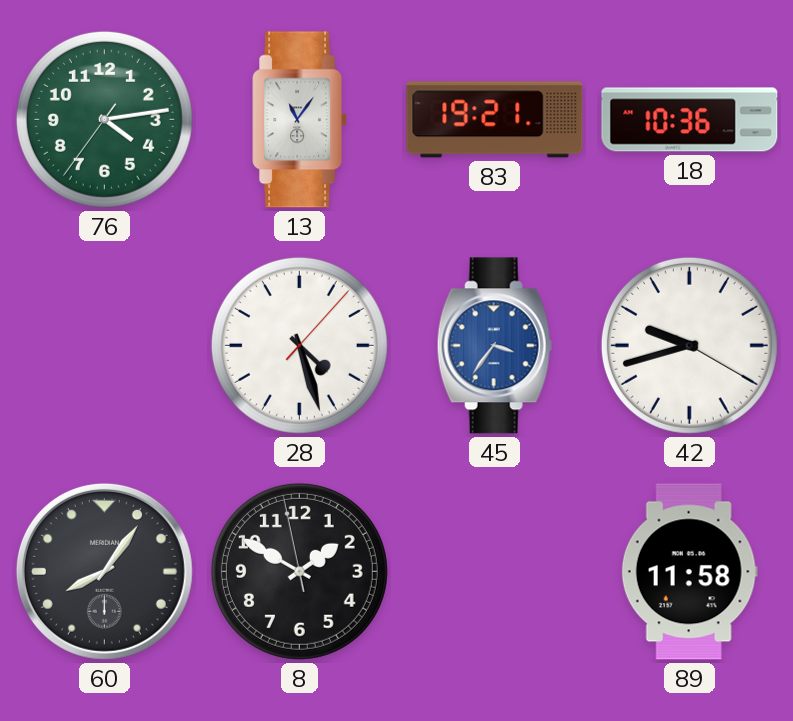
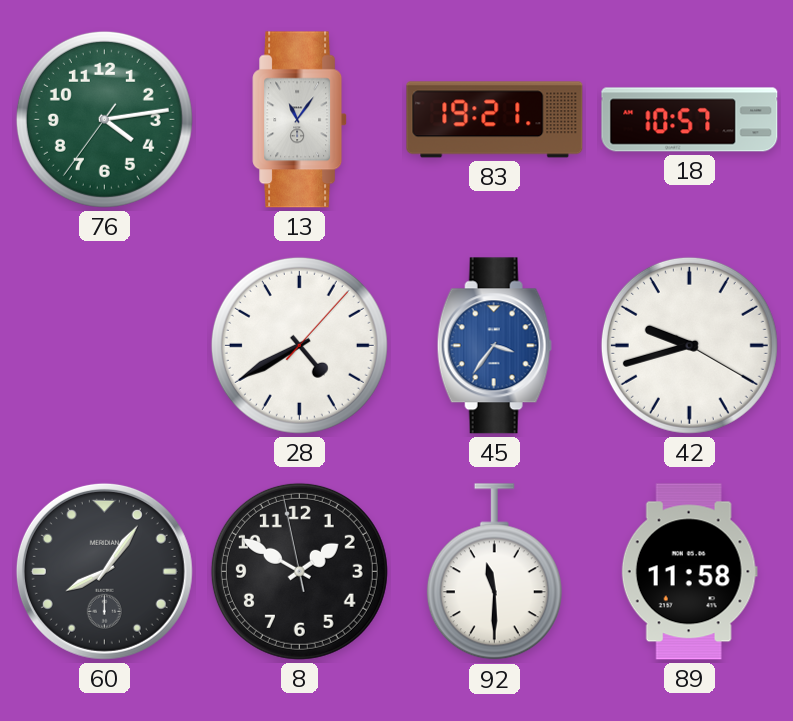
18: 10:36 -> 10:57
28: 4:27 -> 4:40
92: none -> 11:30
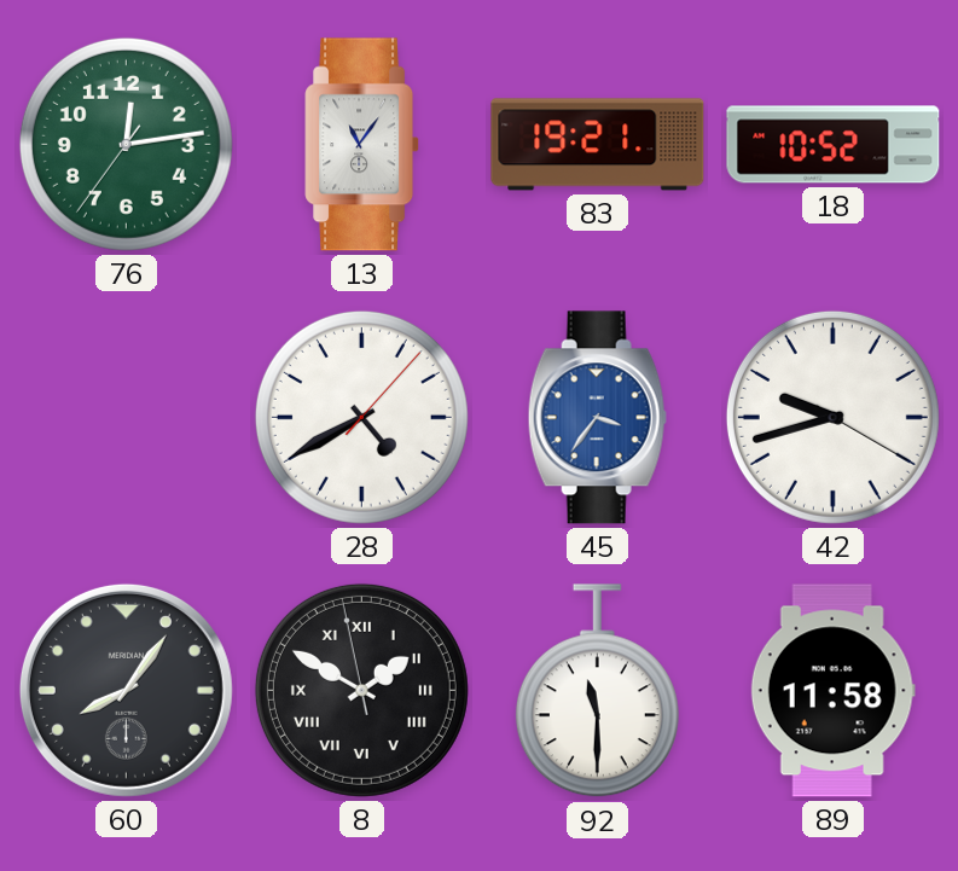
76: 4:13 -> 12:13
18: 10:57 -> 10:52
8 numerals: Arabic -> Roman
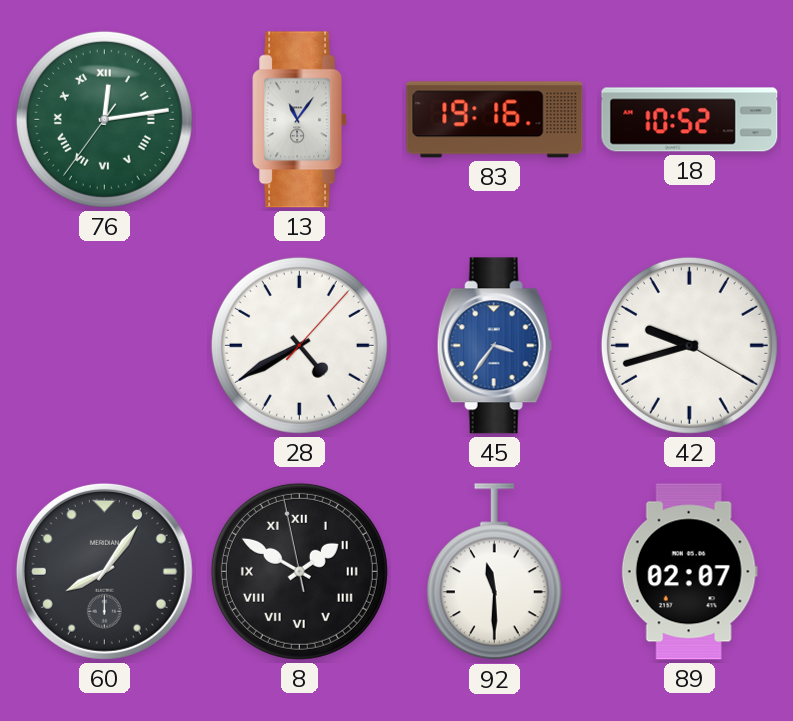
76 numerals: Arabic -> Roman
83: 19:21 -> 19:16
89: 11:58 -> 02:07
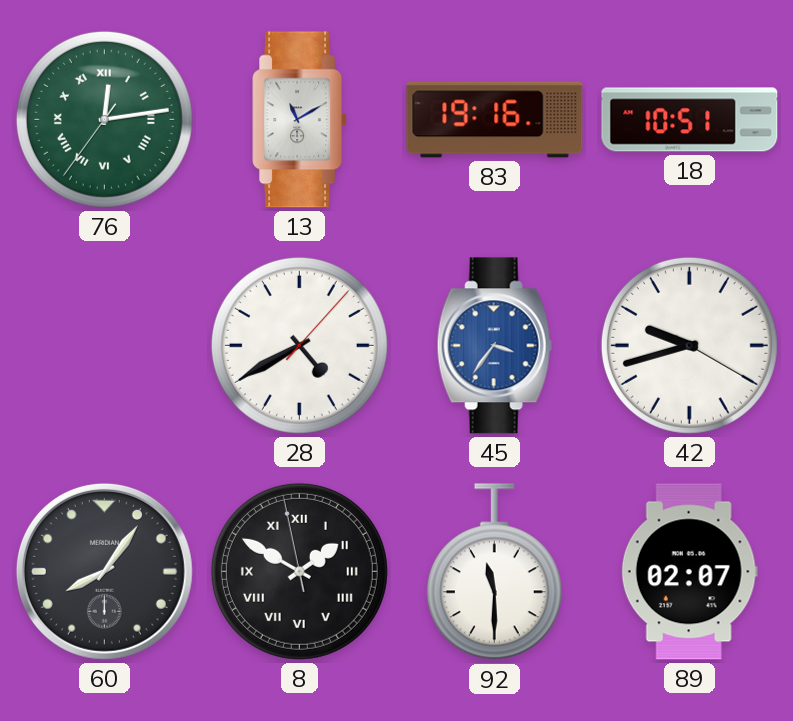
13: 11:06 -> 11:10
18: 10:52 -> 10:51
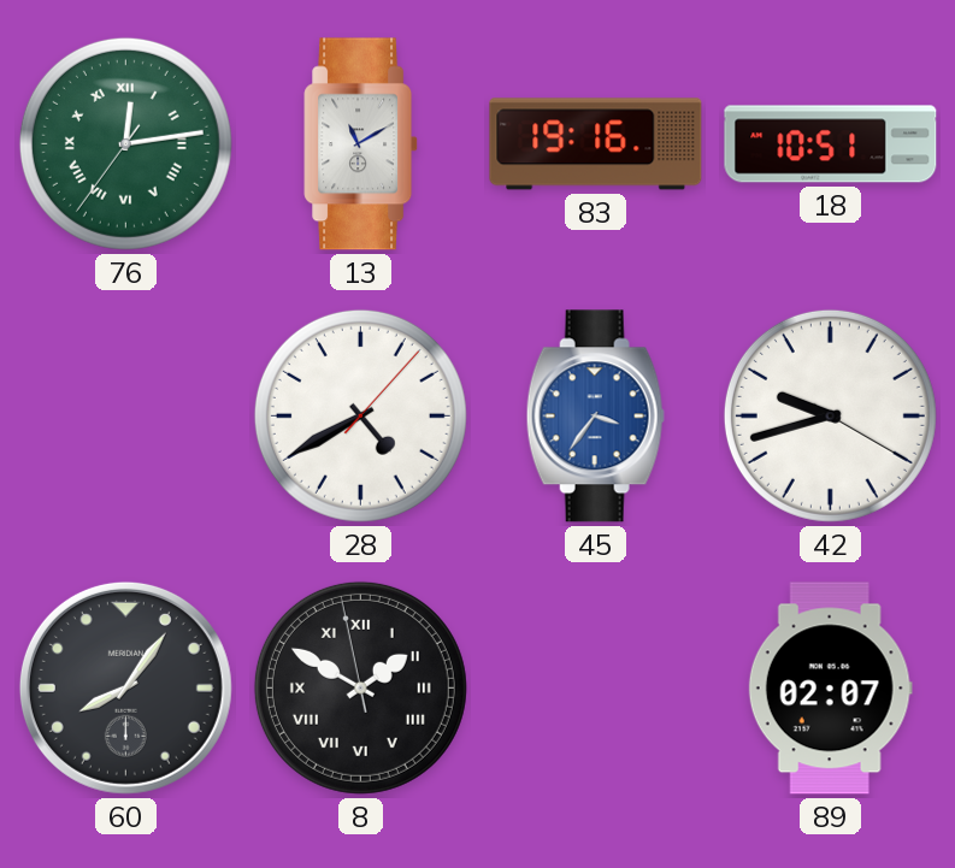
92: 11:30 -> none
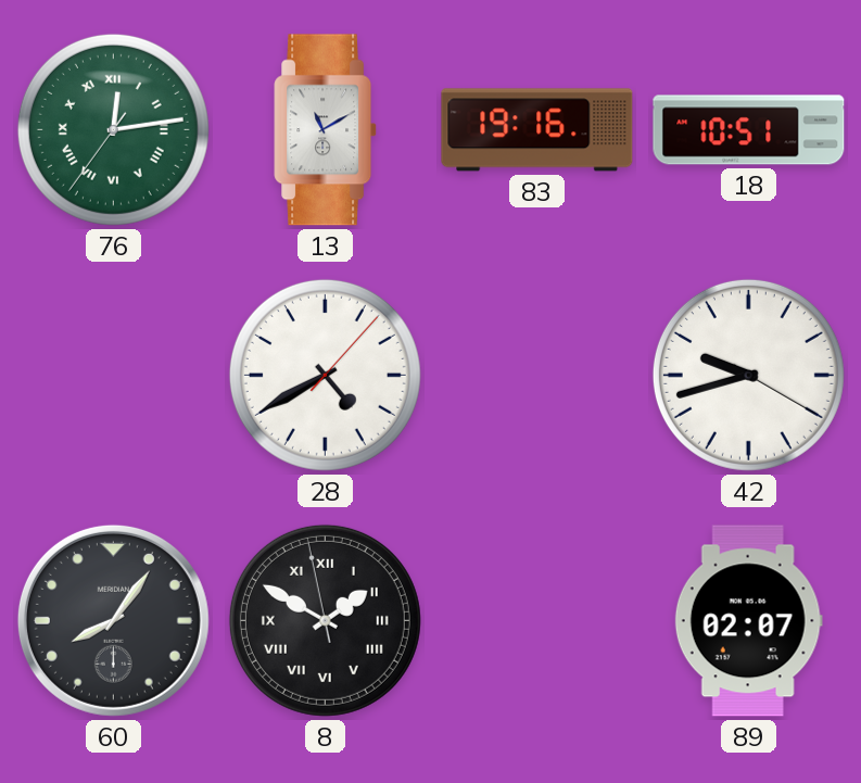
45: 3:36 -> none
